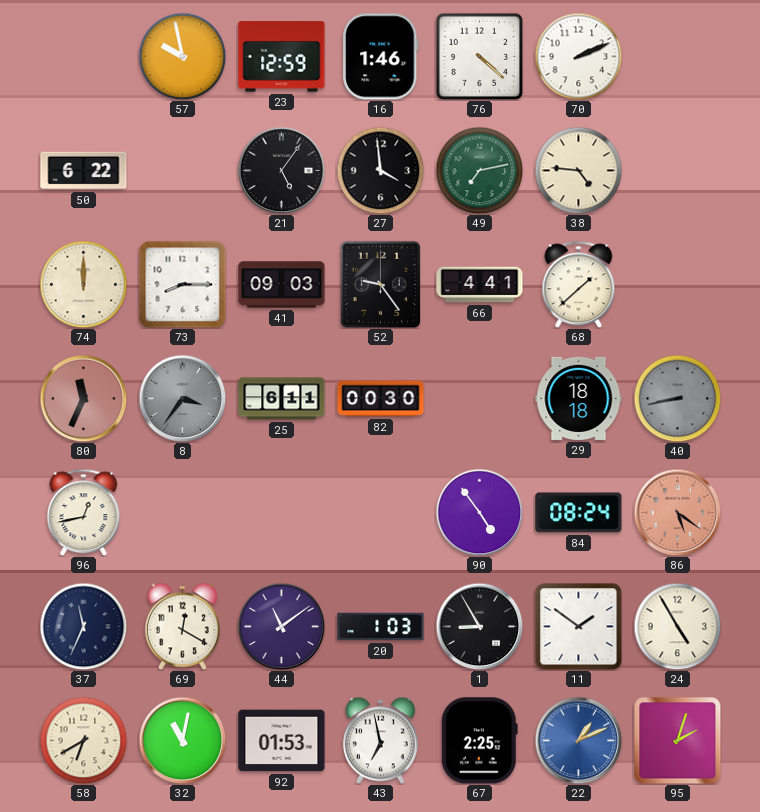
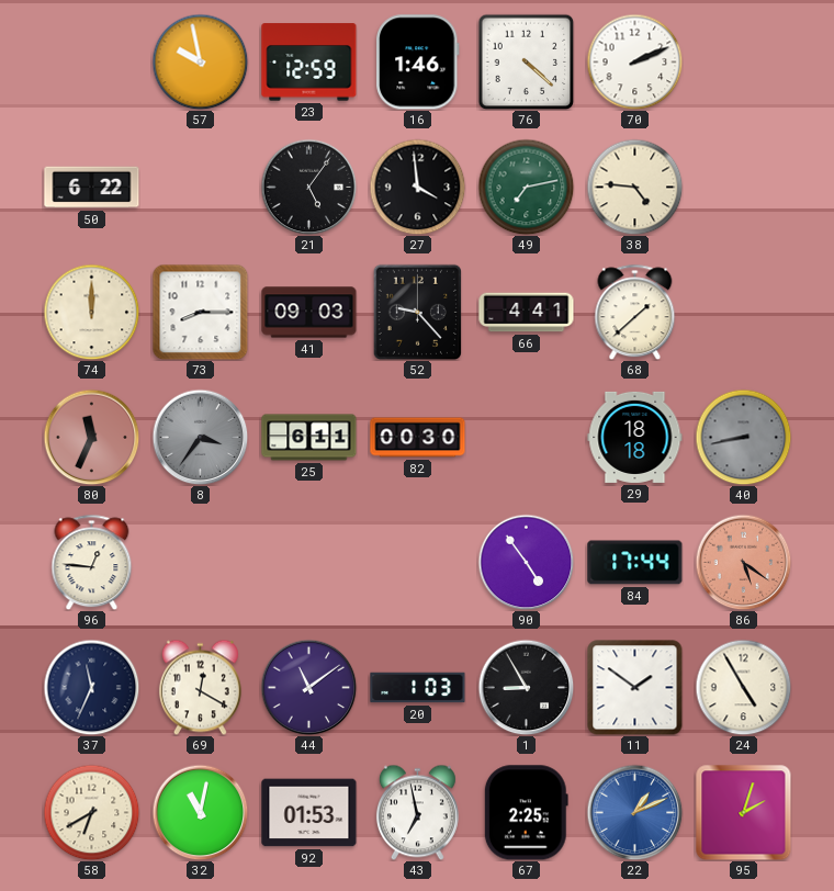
52: 9:24 -> 9:23
96: 12:43 -> 12:46
84: 08:24 -> 17:44
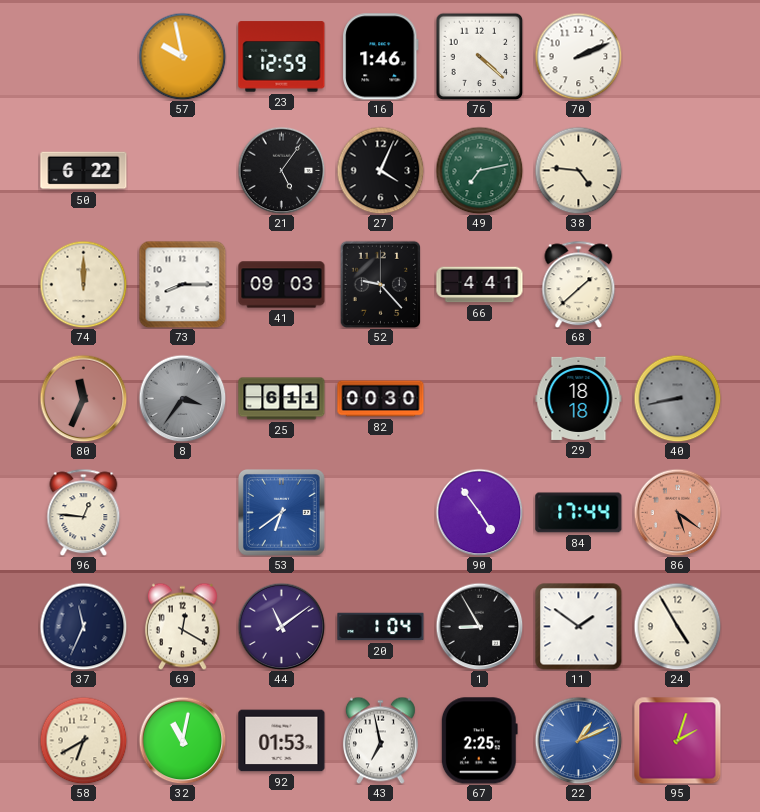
27: 3:59 -> 4:04
53: none -> 6:39
20: 1:03 -> 1:04
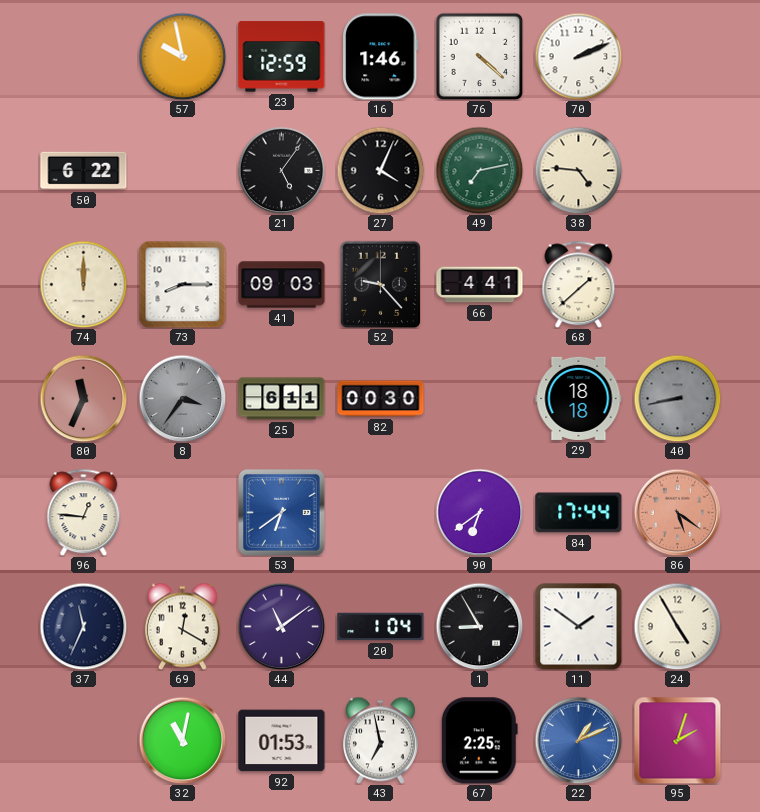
90: 4:54 -> 6:39
58: 6:40 -> none
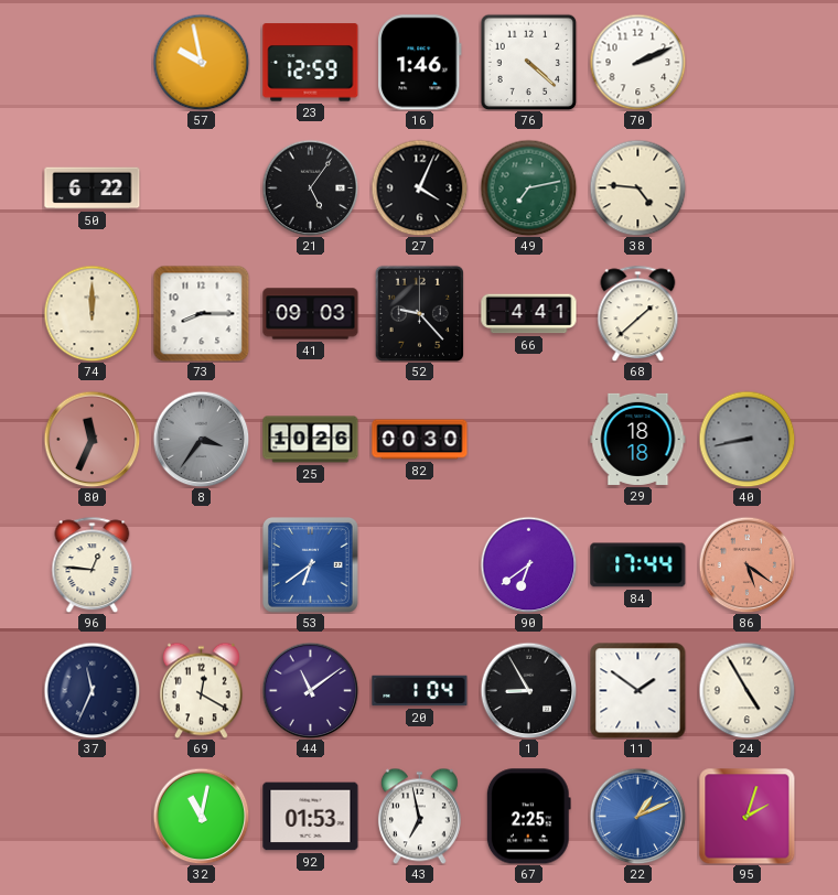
25: 6:11 -> 10:26
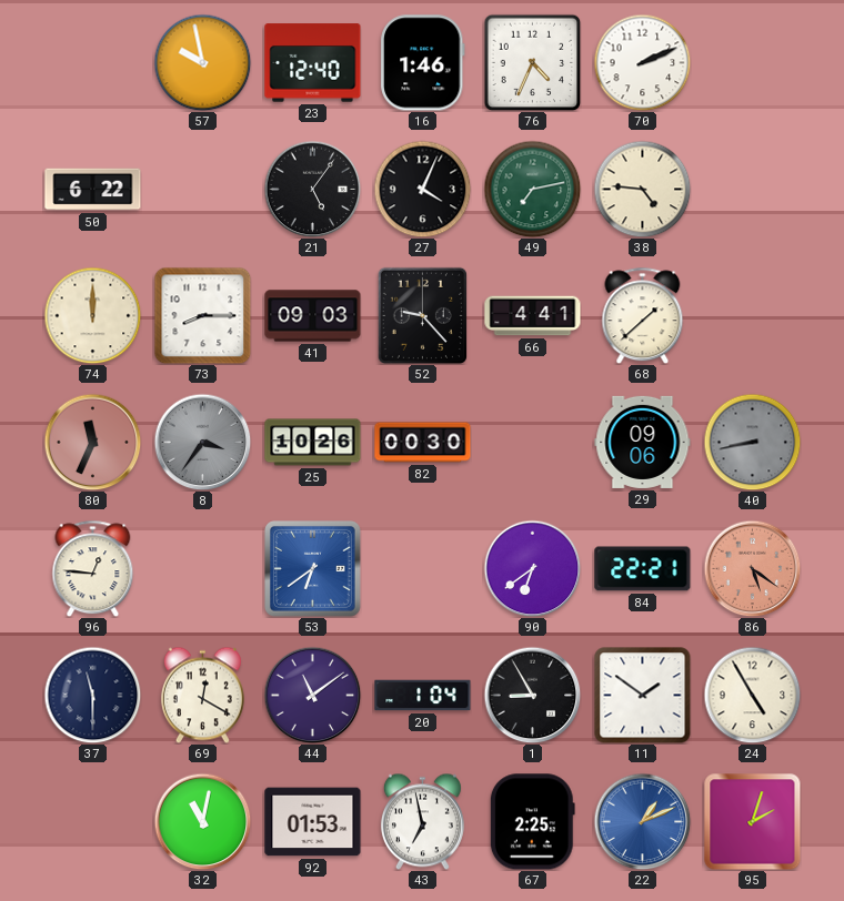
23: 12:59 -> 12:40
76: 4:22 -> 4:34
29: 18:18 -> 09:06
84: 17:44 -> 22:21
37: 11:34 -> 11:30
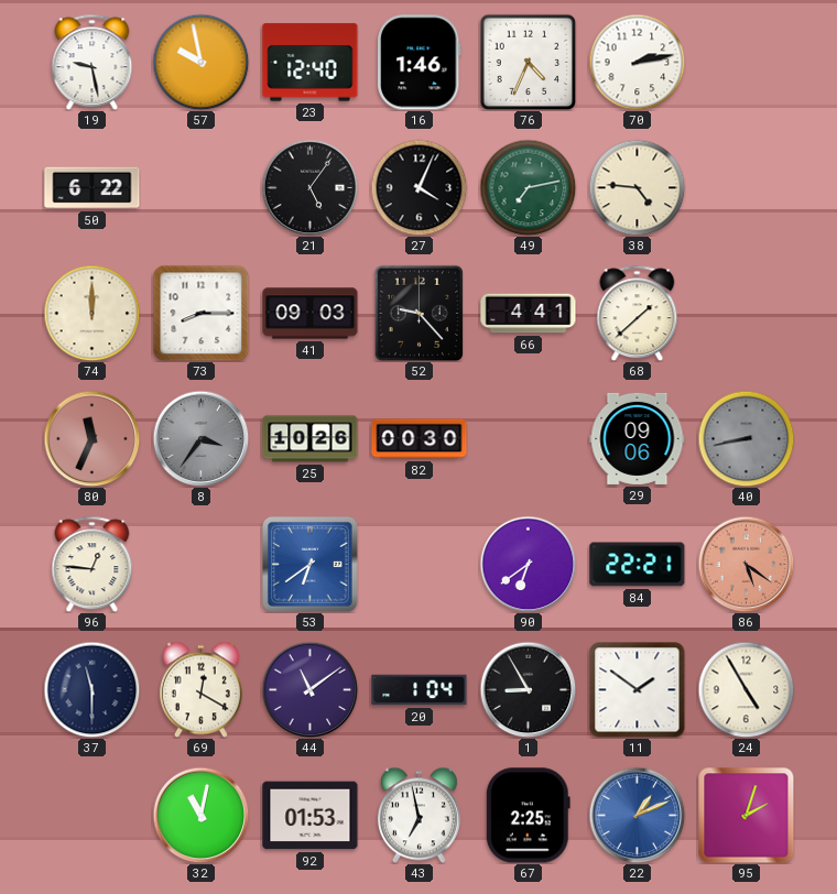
19: none -> 9:28
70: 2:11 -> 2:13
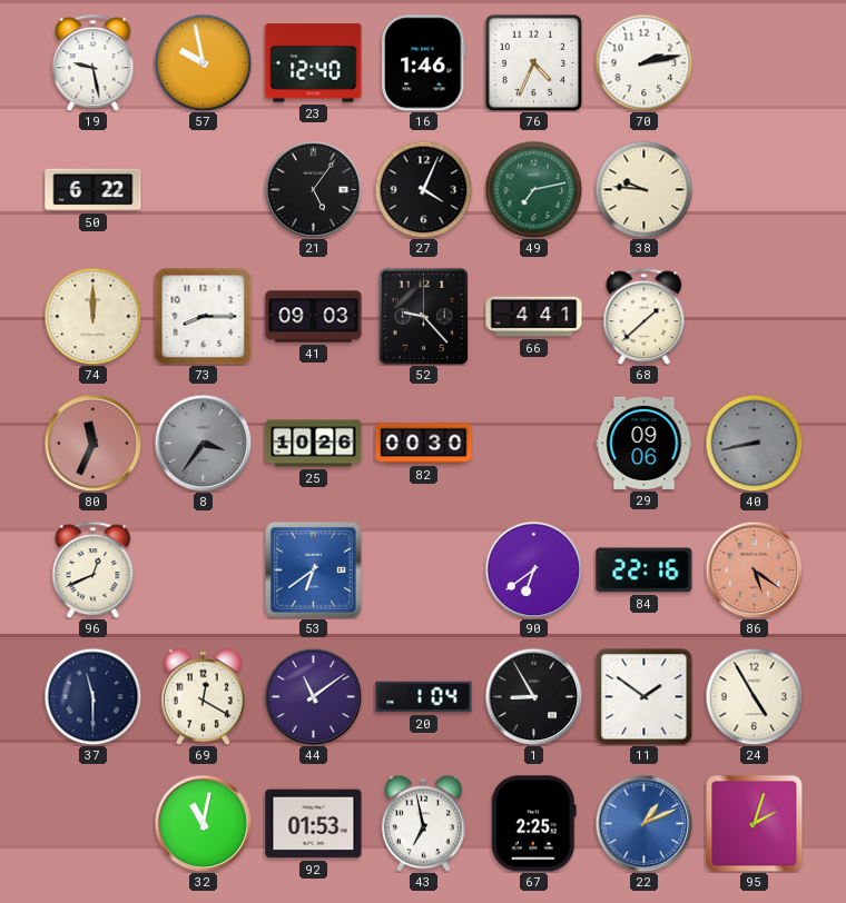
38: 4:46 -> 9:46
96: 12:46 -> 12:41
84: 22:21 -> 22:16
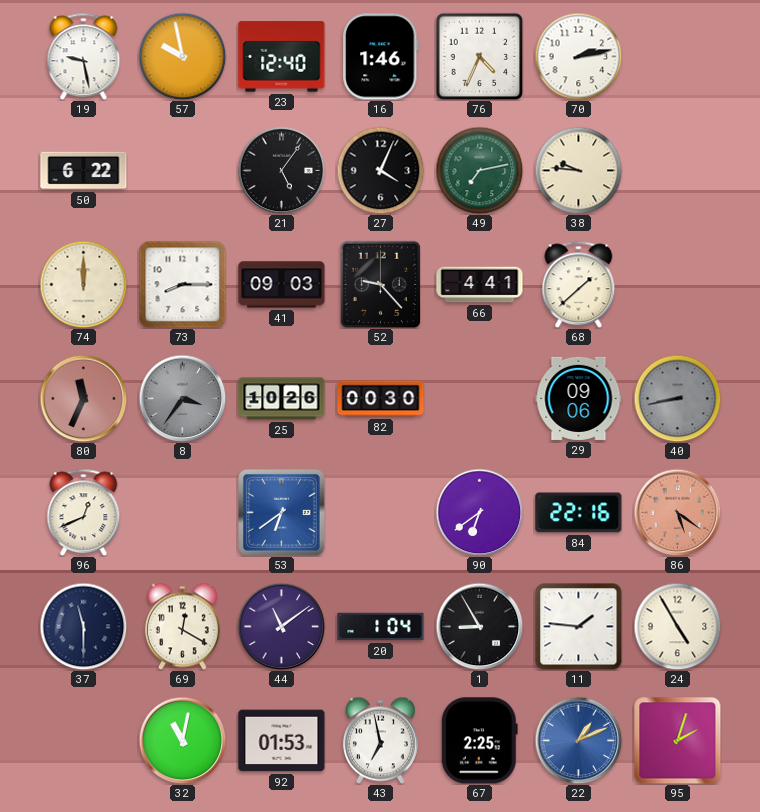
11: 1:51 -> 1:46
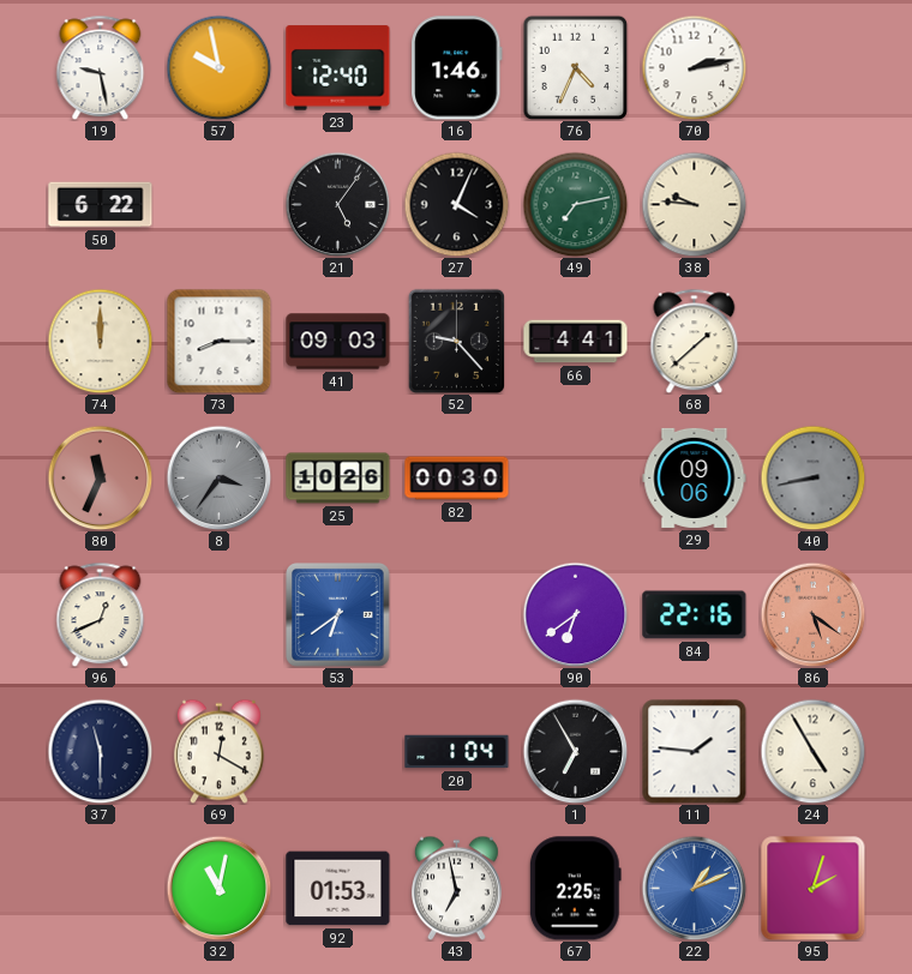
44: 11:09 -> none
1: 8:55 -> 6:55
